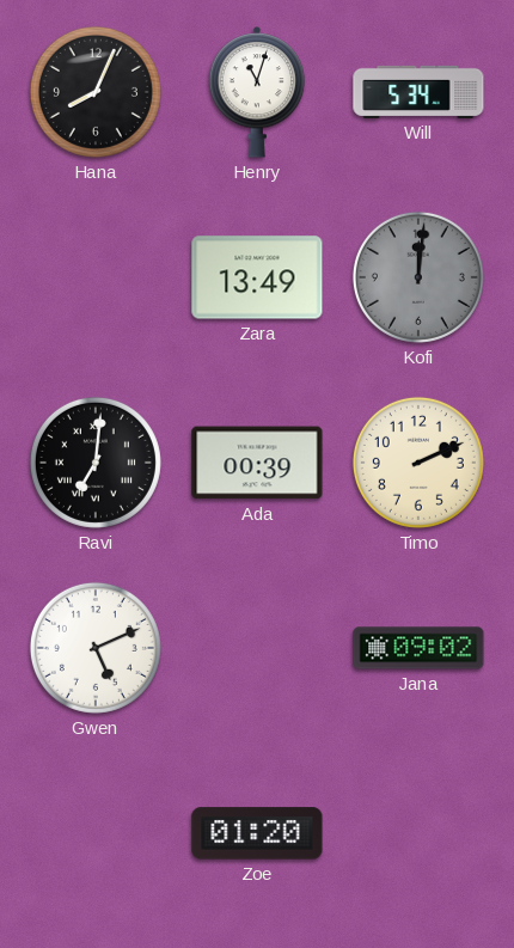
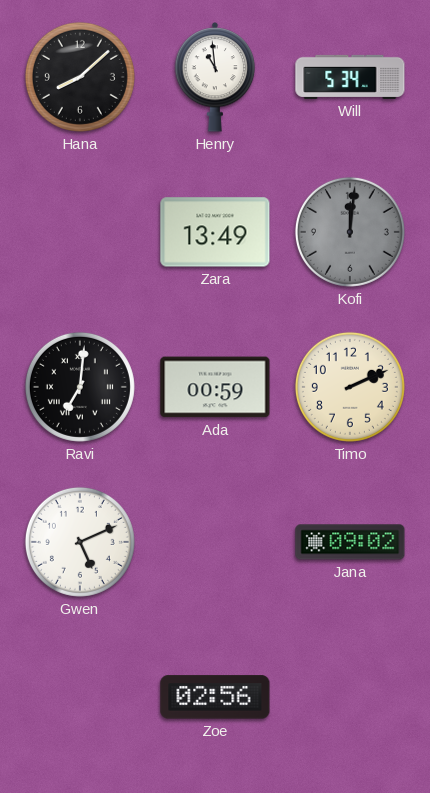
Hana: 8:04 -> 8:08
Henry: 11:03 -> 10:59
Ada: 00:39 -> 00:59
Zoe: 01:20 -> 02:56
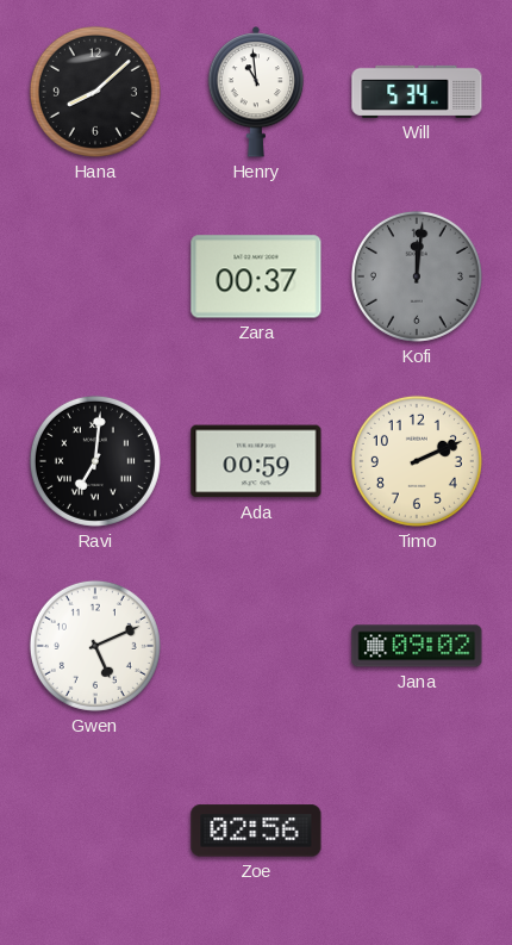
Zara: 13:49 -> 00:37
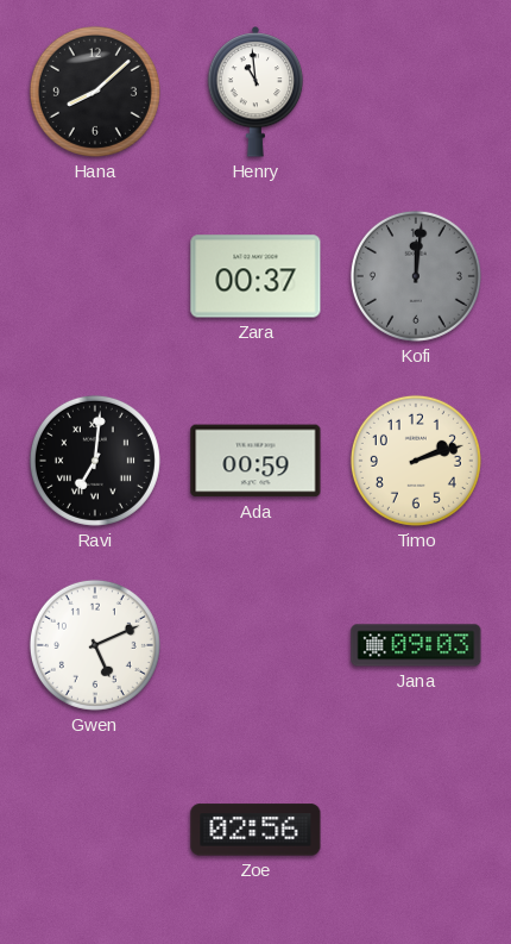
Will: 5:34 -> none
Timo: 2:11 -> 2:12
Jana: 09:02 -> 09:03
